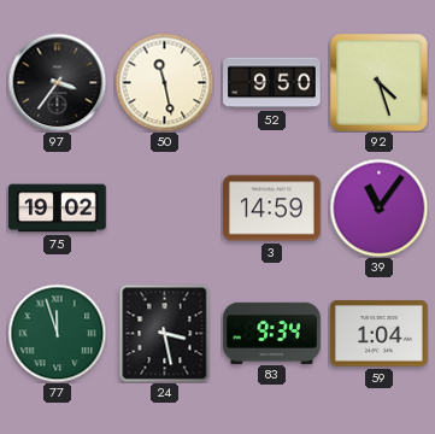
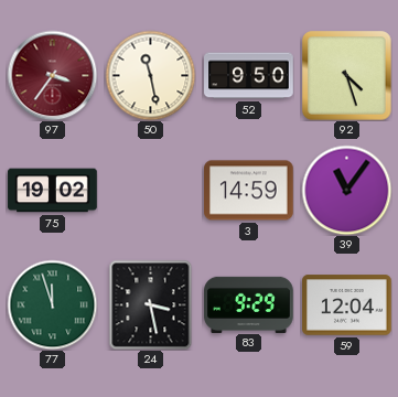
97 dial: black -> burgundy
83: 9:34 -> 9:29
59: 1:04 -> 12:04
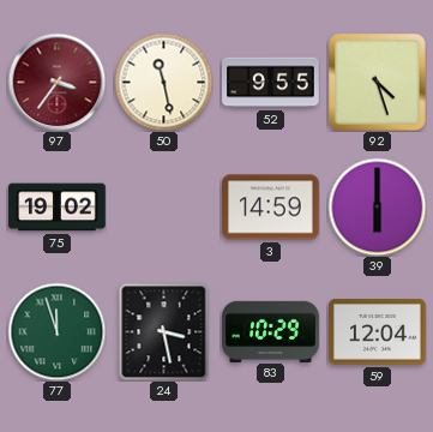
52: 9:50 -> 9:55
39: 11:06 -> 6:00
83: 9:29 -> 10:29
